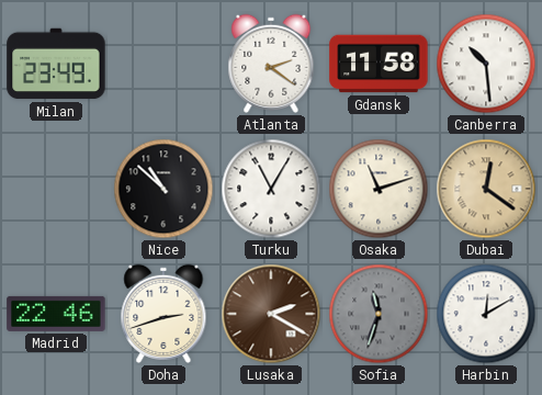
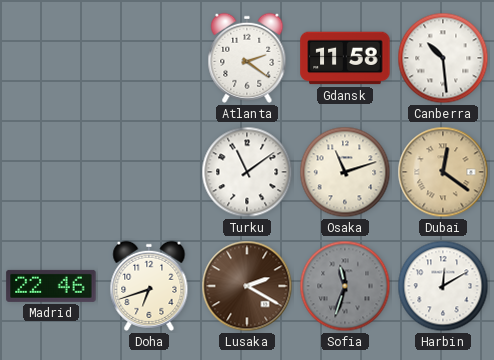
Milan: 23:49 -> none
Nice: 10:52 -> none
Turku: 11:05 -> 11:09
Doha: 2:42 -> 6:42
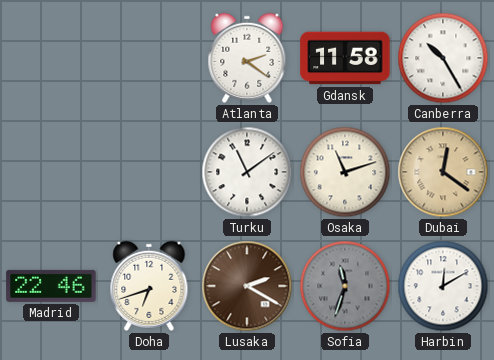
Canberra: 10:29 -> 10:25
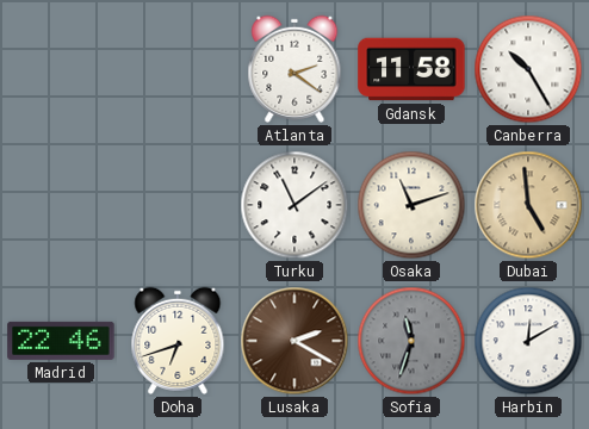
Dubai: 12:21 -> 4:59
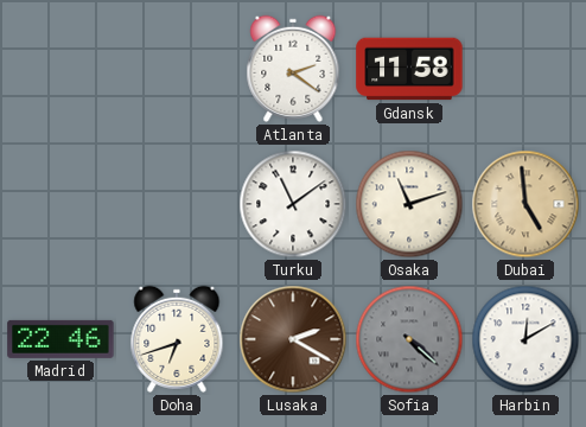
Canberra: 10:25 -> none
Sofia: 11:33 -> 4:22
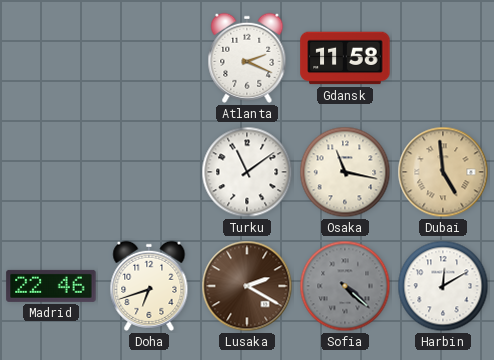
Atlanta: 2:21 -> 2:19
Osaka: 11:12 -> 11:17
